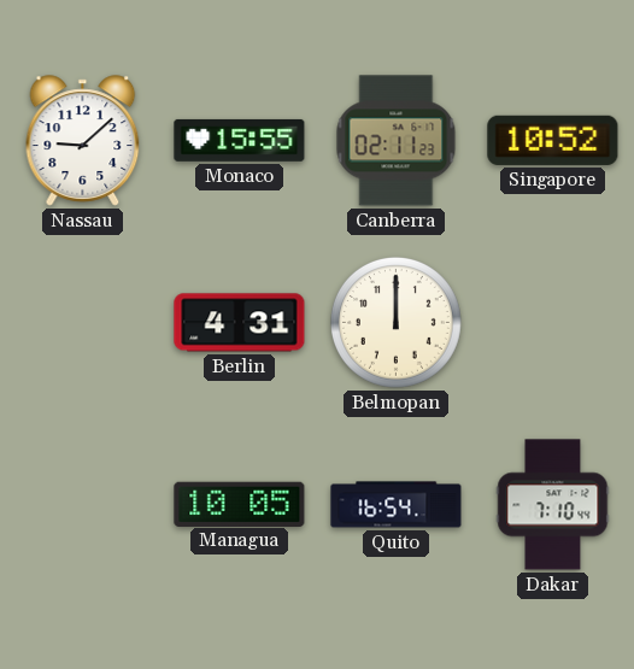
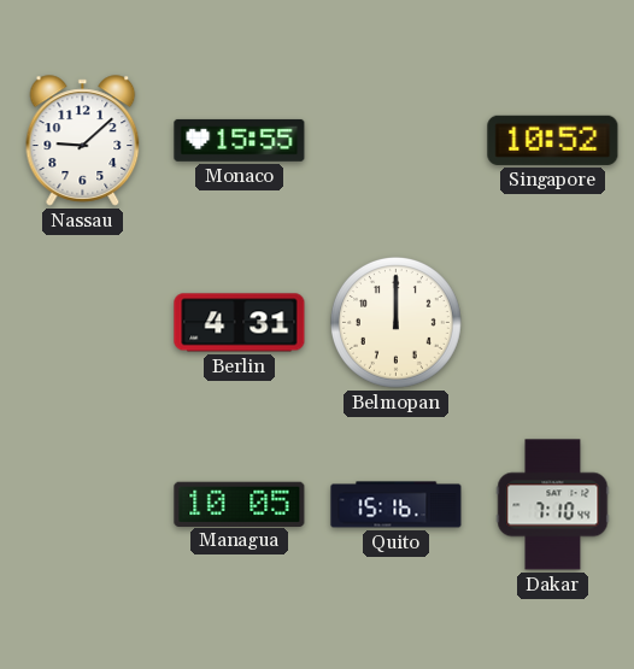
Canberra: 02:11 -> none
Quito: 16:54 -> 15:16
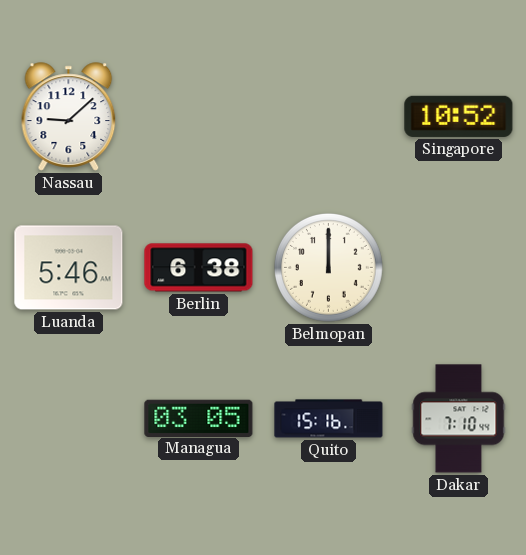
Monaco: 15:55 -> none
Luanda: none -> 5:46
Berlin: 4:31 -> 6:38
Managua: 10:05 -> 03:05
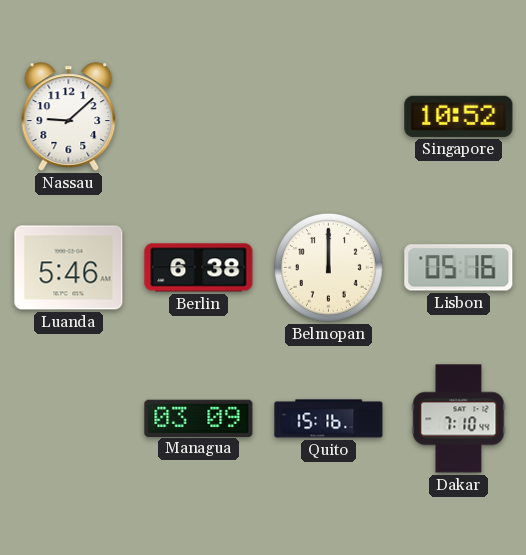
Lisbon: none -> 05:16
Managua: 03:05 -> 03:09
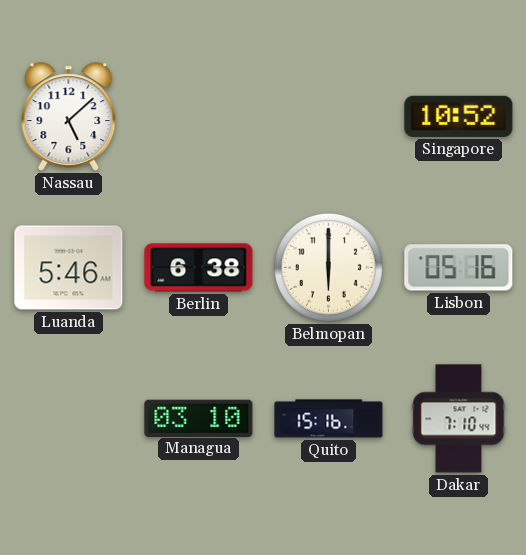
Nassau: 9:08 -> 5:08
Belmopan: 12:00 -> 6:00
Managua: 03:09 -> 03:10
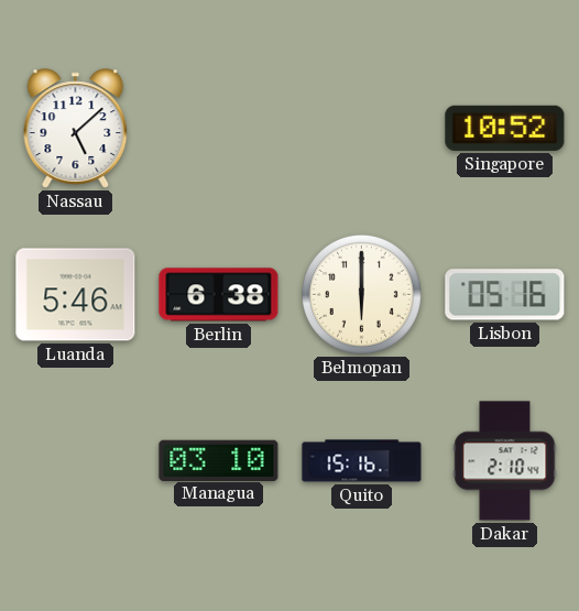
Dakar: 7:10 -> 2:10
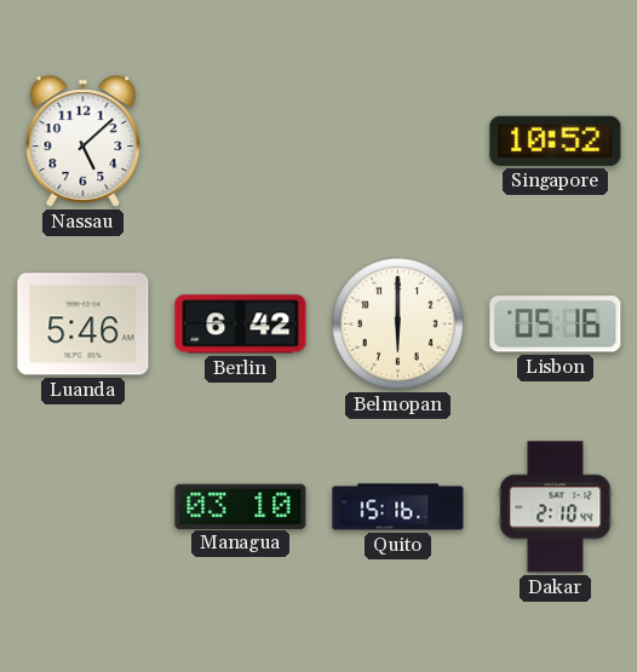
Berlin: 6:38 -> 6:42
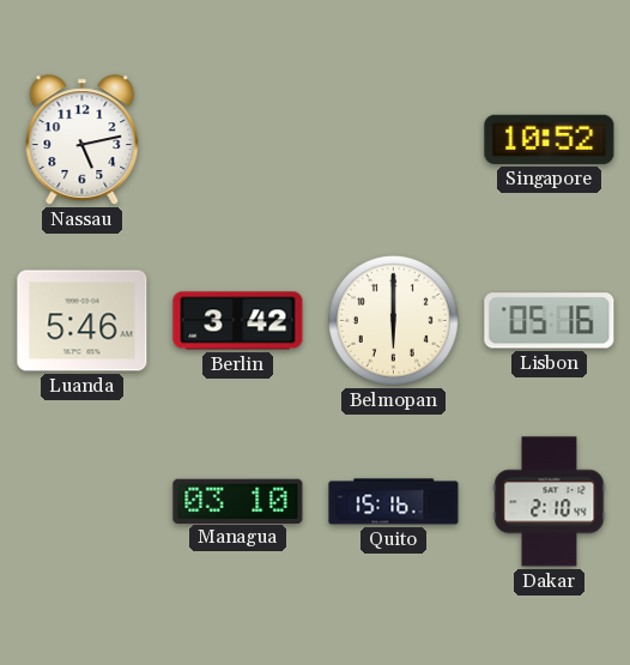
Nassau: 5:08 -> 5:13
Berlin: 6:42 -> 3:42
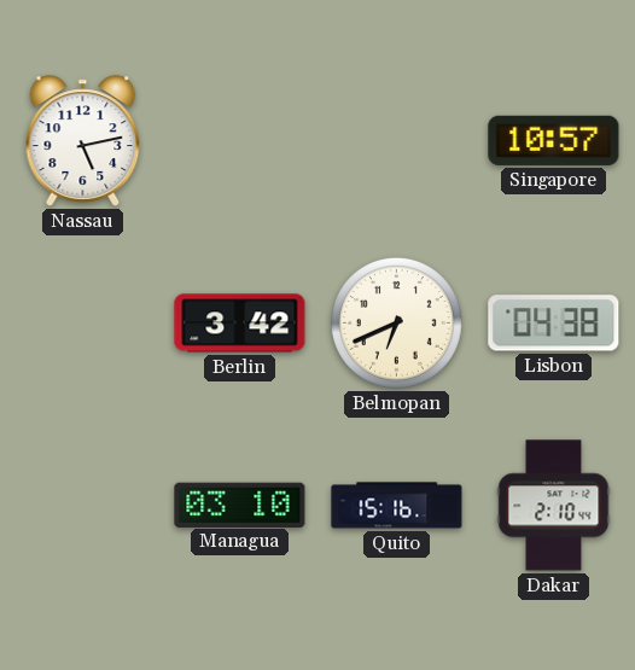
Singapore: 10:52 -> 10:57
Luanda: 5:46 -> none
Belmopan: 6:00 -> 6:41
Lisbon: 05:16 -> 04:38
